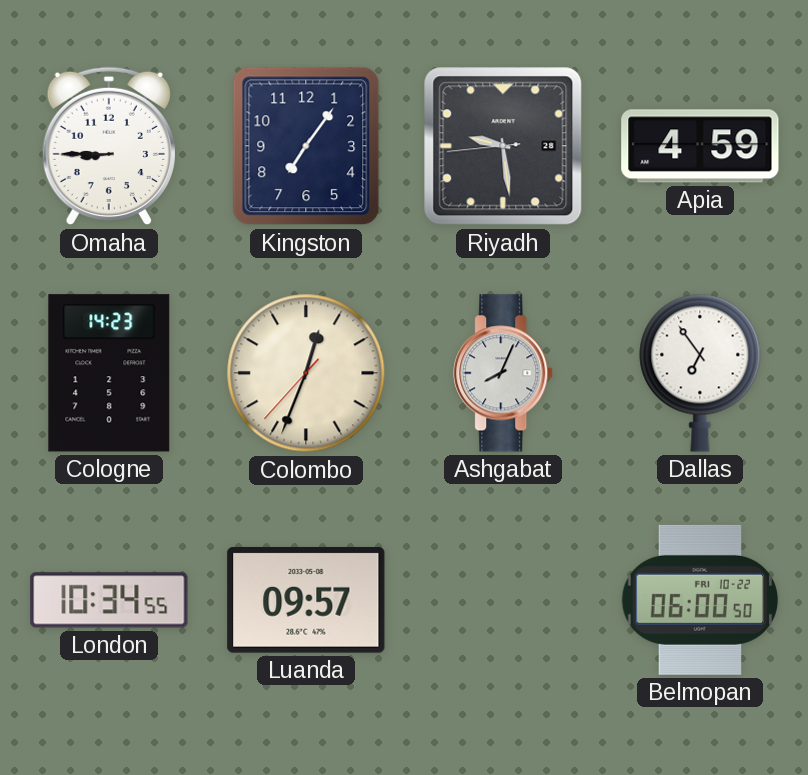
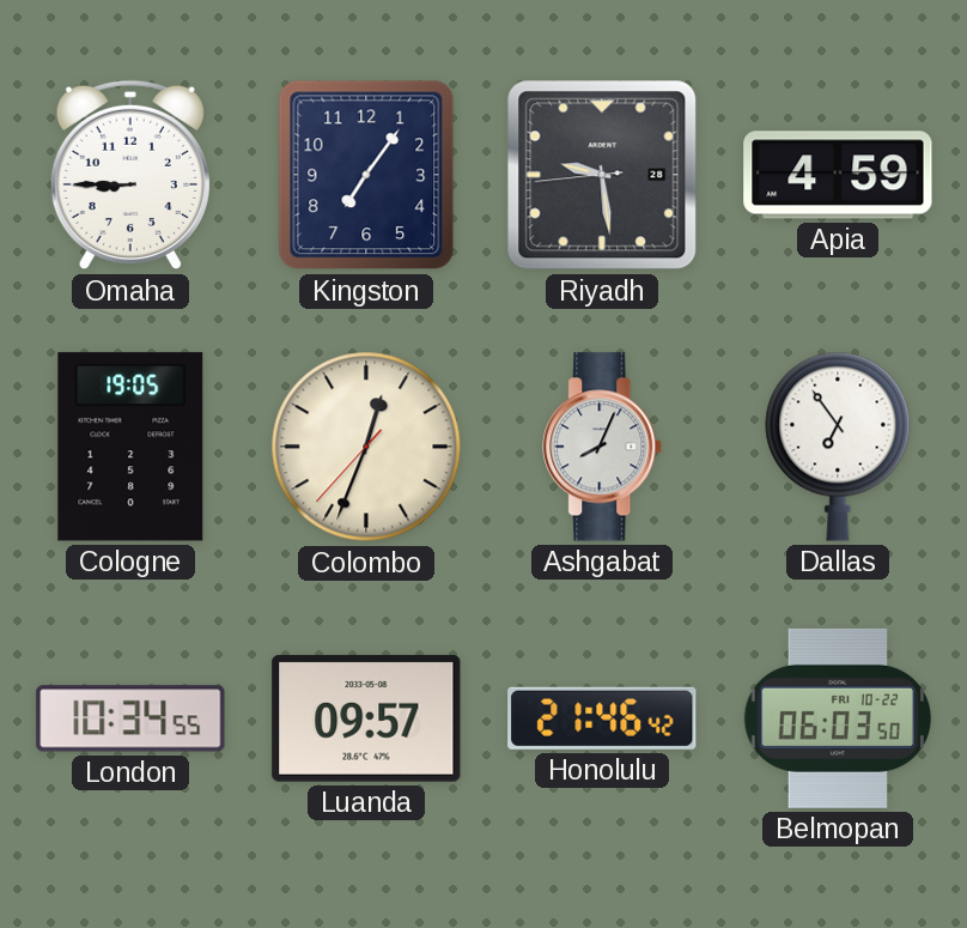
Cologne: 14:23 -> 19:05
Honolulu: none -> 21:46
Belmopan: 06:00 -> 06:03
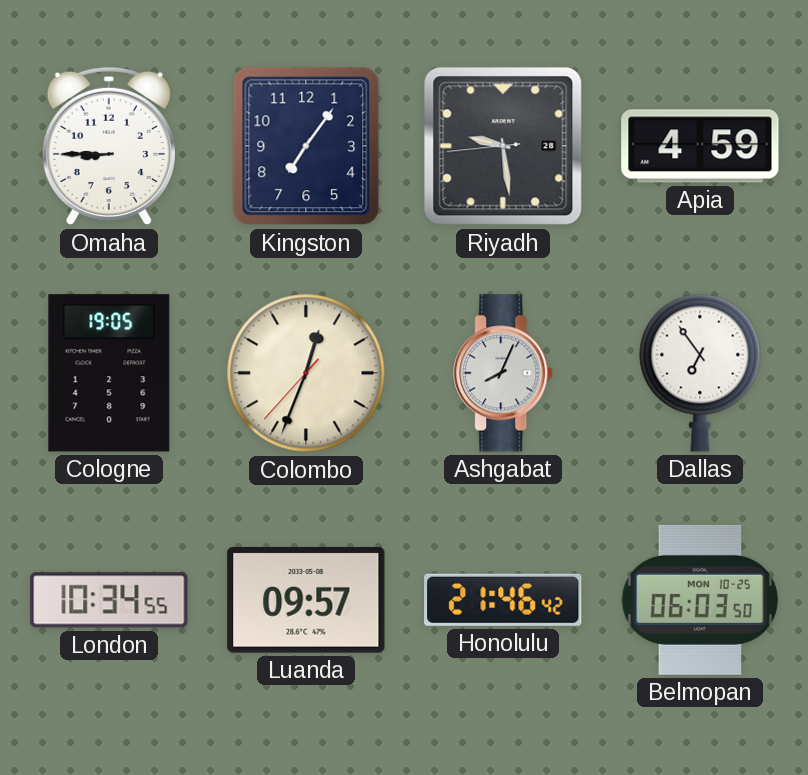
Belmopan date: FRI 10-22 -> MON 10-25
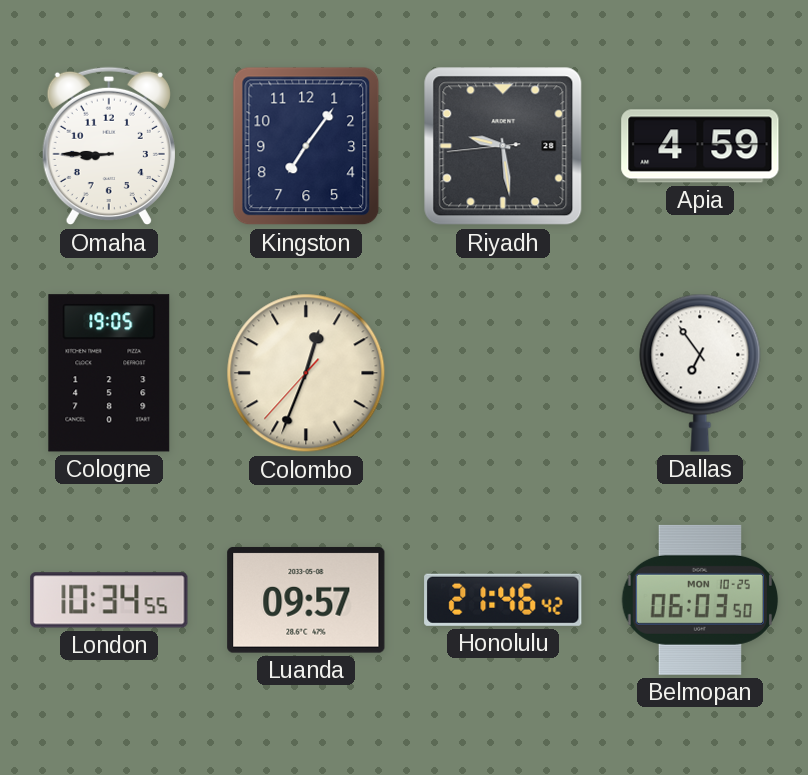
Ashgabat: 8:04 -> none
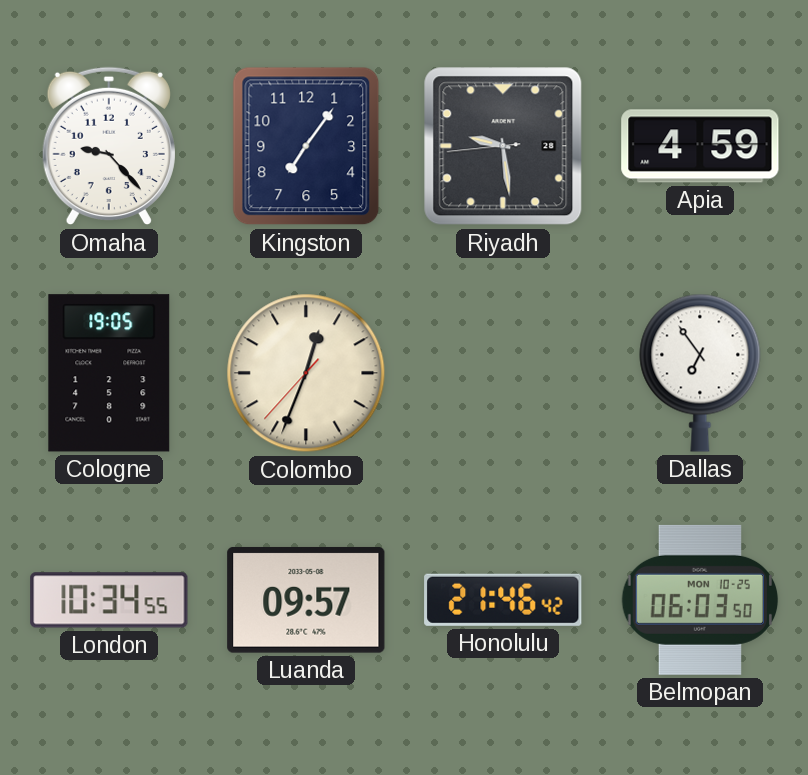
Omaha: 8:45 -> 9:23
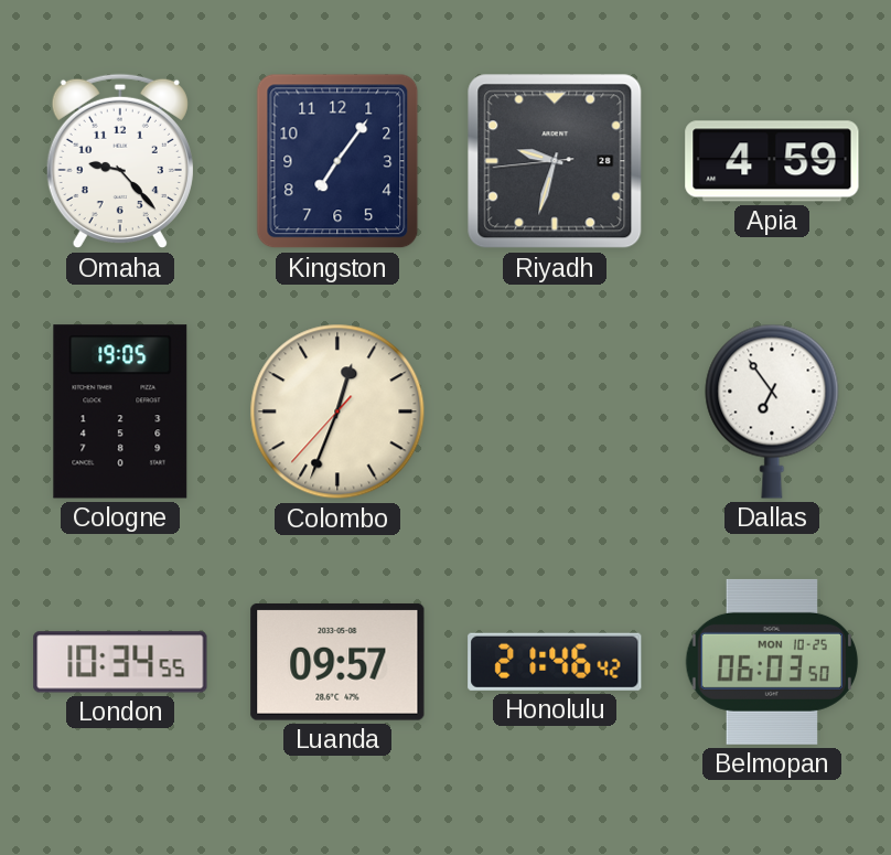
Riyadh: 9:28 -> 9:32
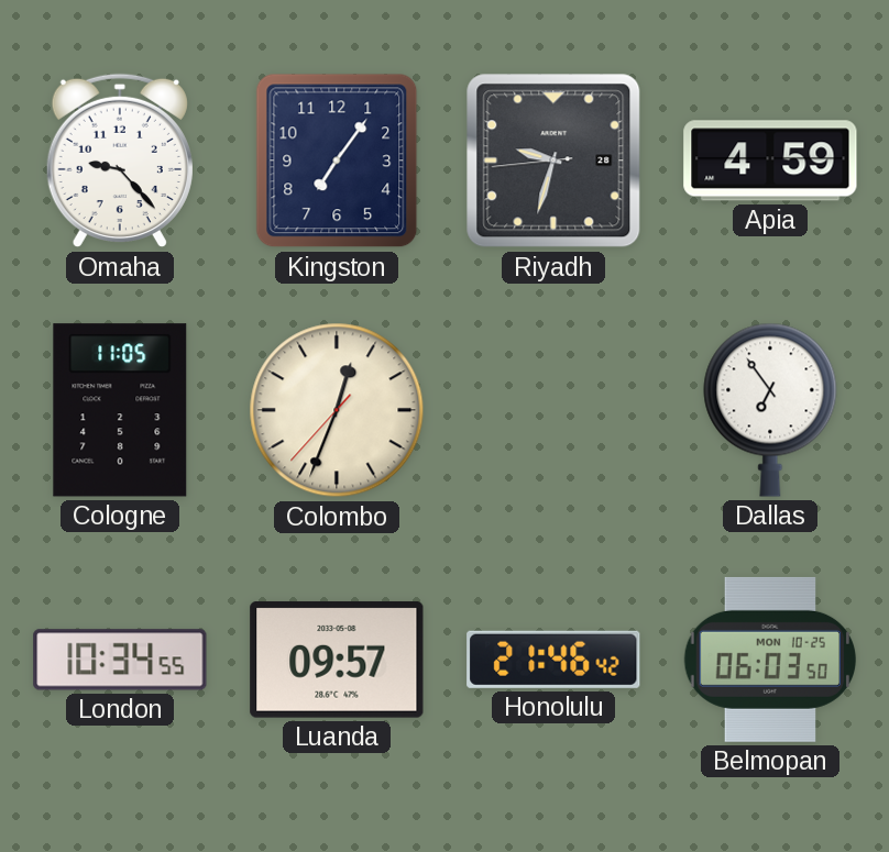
Cologne: 19:05 -> 11:05
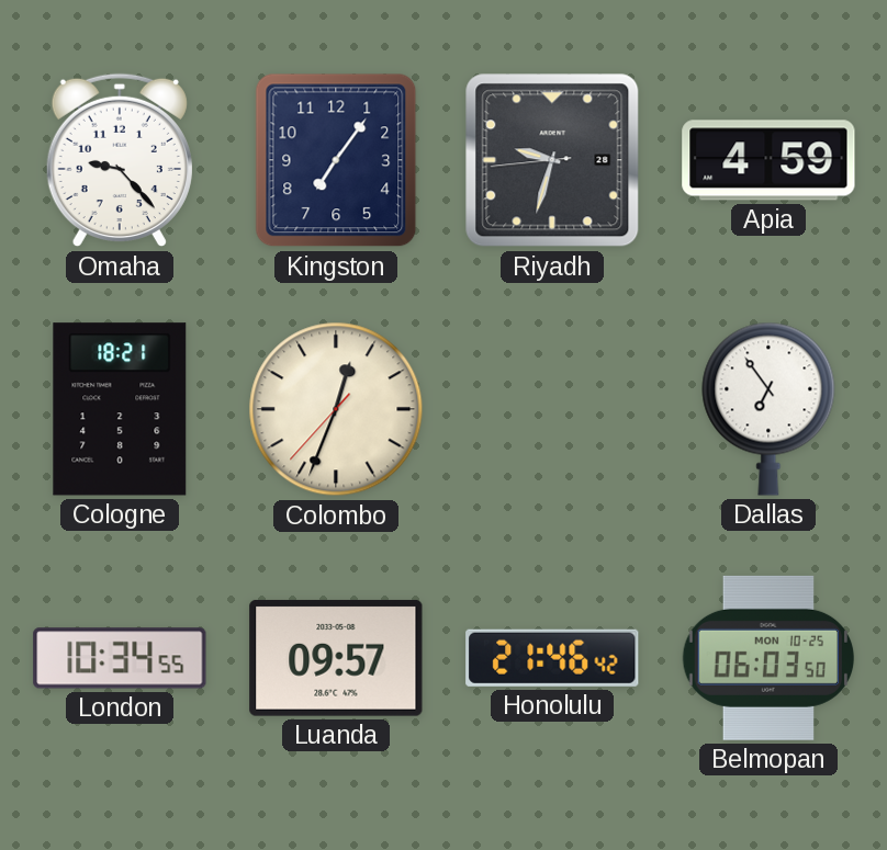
Cologne: 11:05 -> 18:21
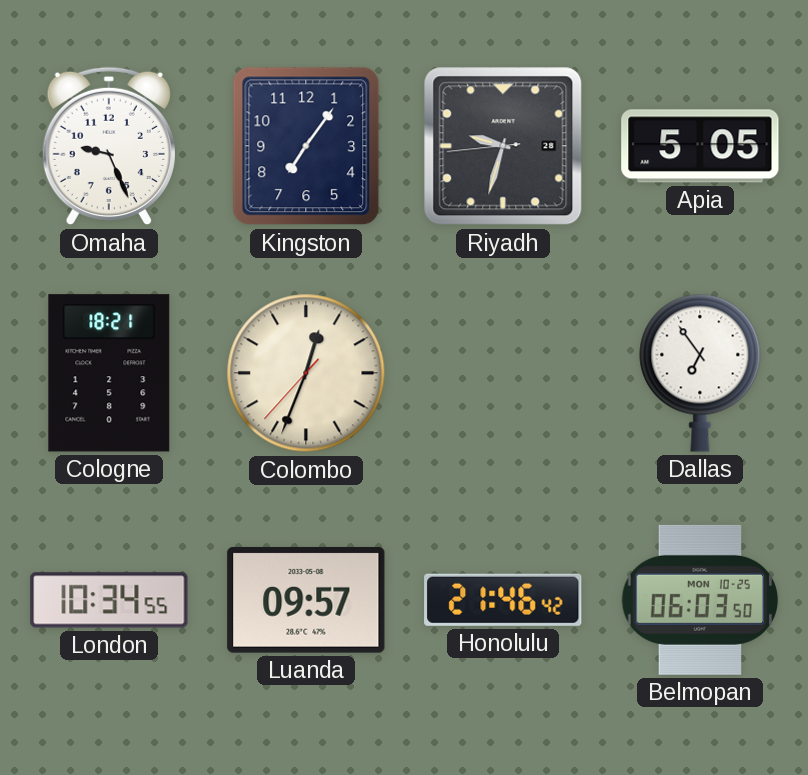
Omaha: 9:23 -> 9:26
Apia: 4:59 -> 5:05
